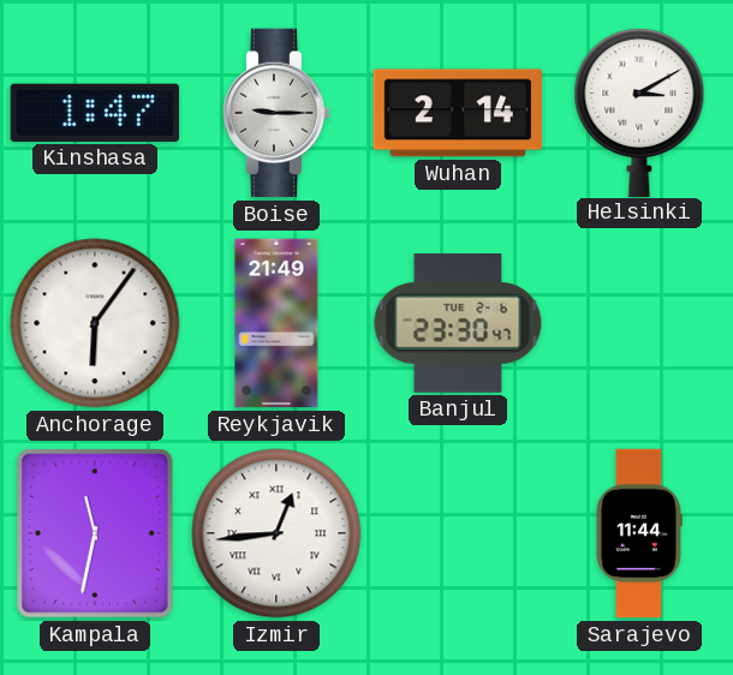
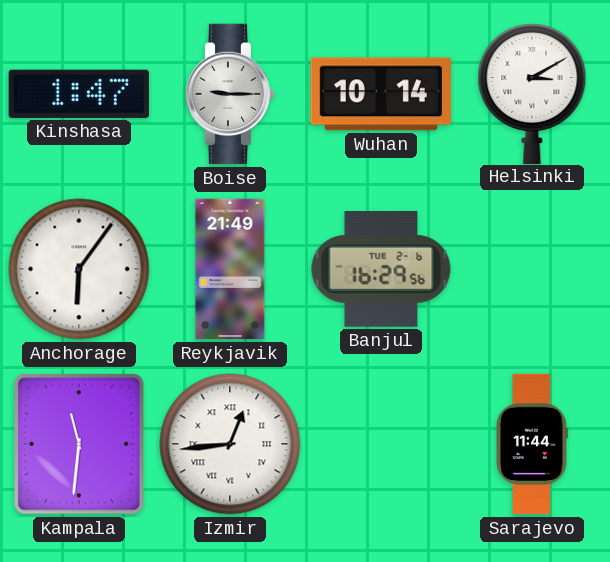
Wuhan: 2:14 -> 10:14
Banjul: 23:30 -> 16:29
Kampala: 11:32 -> 11:31
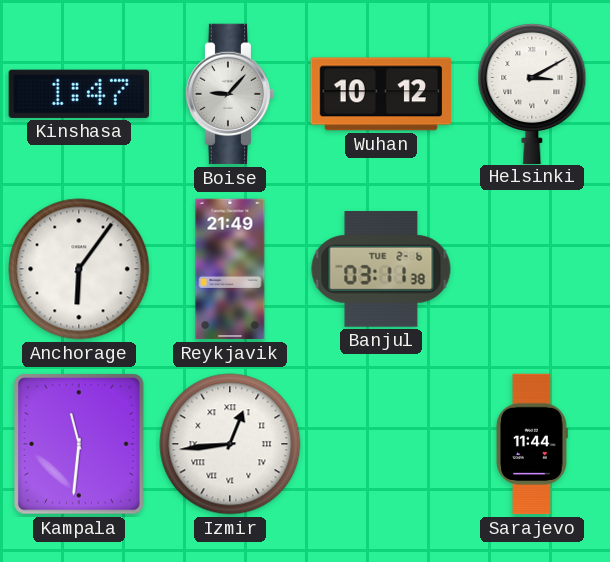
Boise: 9:15 -> 9:07
Wuhan: 10:14 -> 10:12
Banjul: 16:29 -> 03:11
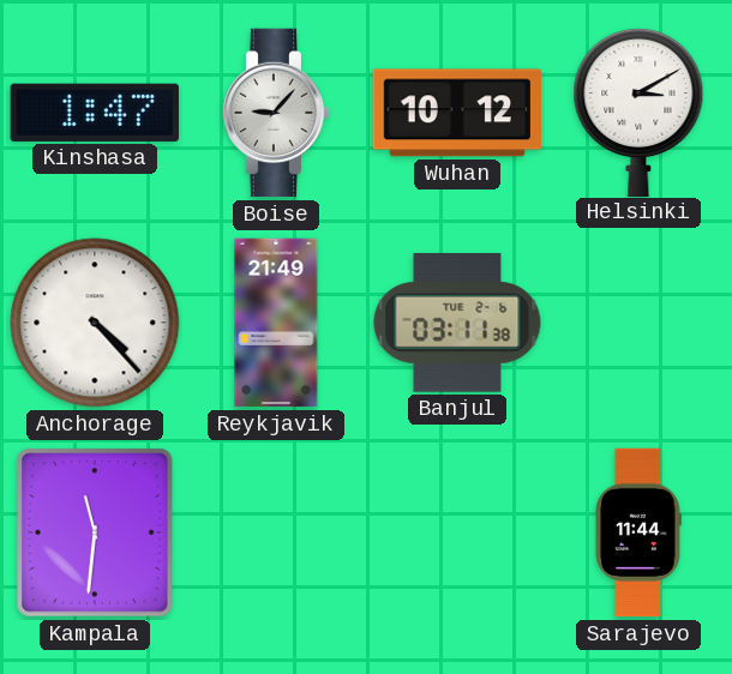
Anchorage: 6:06 -> 4:23
Izmir: 12:44 -> none
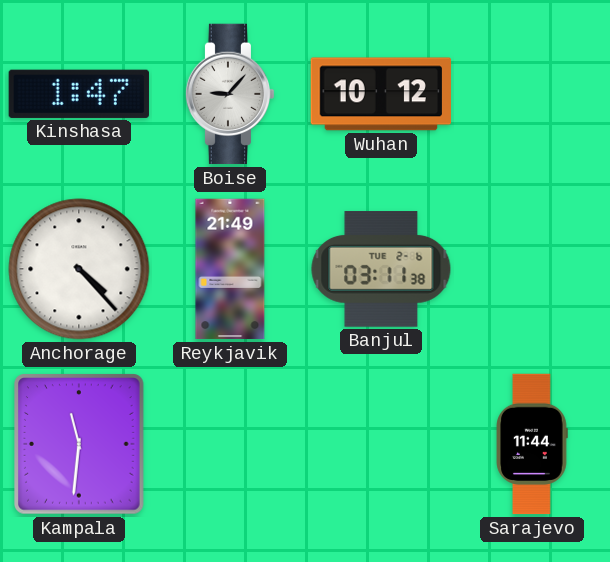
Helsinki: 3:10 -> none
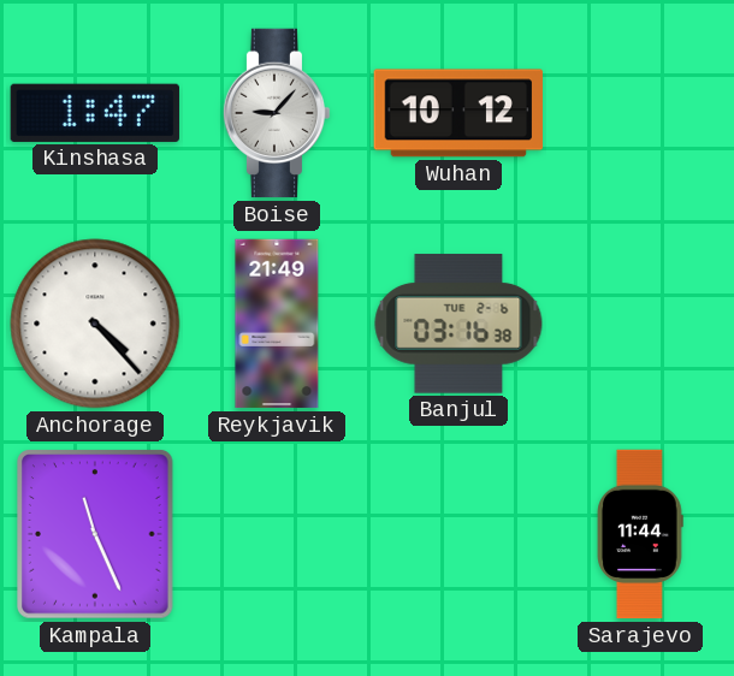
Banjul: 03:11 -> 03:16
Kampala: 11:31 -> 11:26
